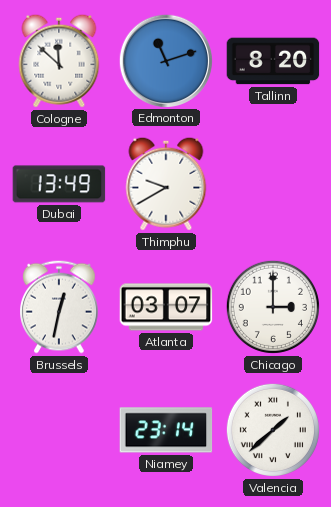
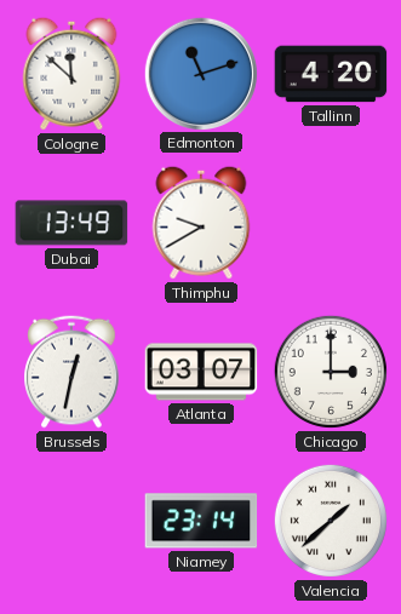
Tallinn: 8:20 -> 4:20
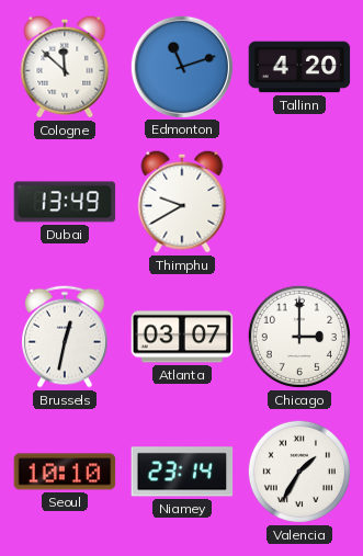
Seoul: none -> 10:10
Valencia: 1:38 -> 1:35
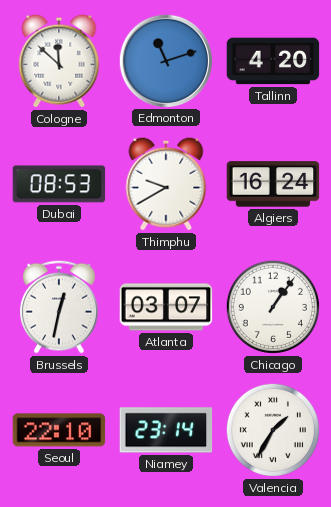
Dubai: 13:49 -> 08:53
Algiers: none -> 16:24
Chicago: 3:00 -> 1:06
Seoul: 10:10 -> 22:10
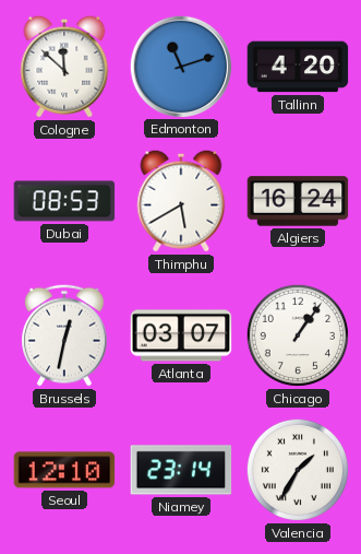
Thimphu: 9:40 -> 5:40
Seoul: 22:10 -> 12:10
